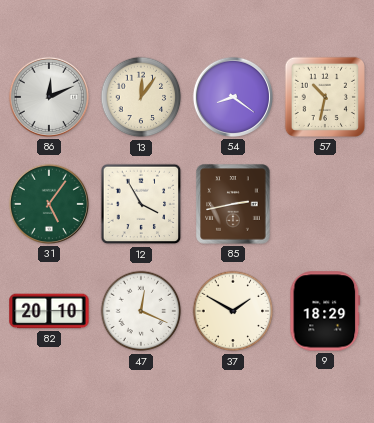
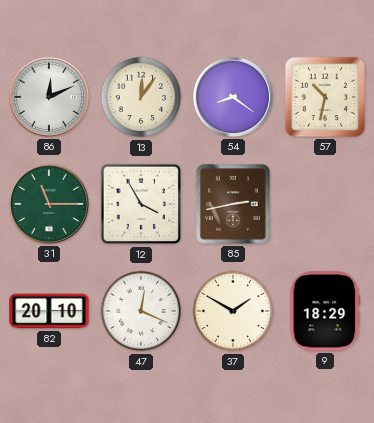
31: 5:06 -> 11:15
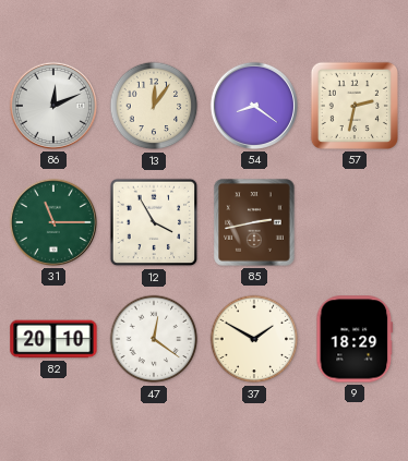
57: 10:32 -> 2:32
47: 12:19 -> 12:21
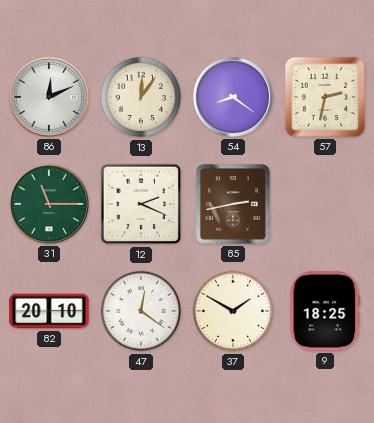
12: 3:55 -> 2:19
9: 18:29 -> 18:25
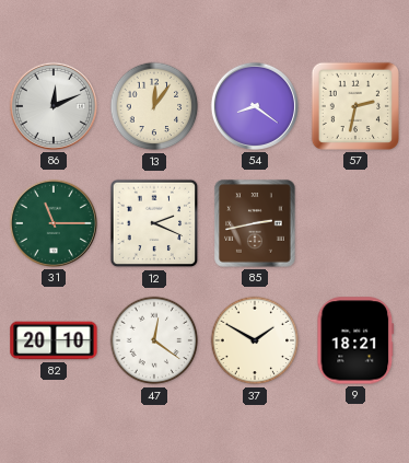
9: 18:25 -> 18:21
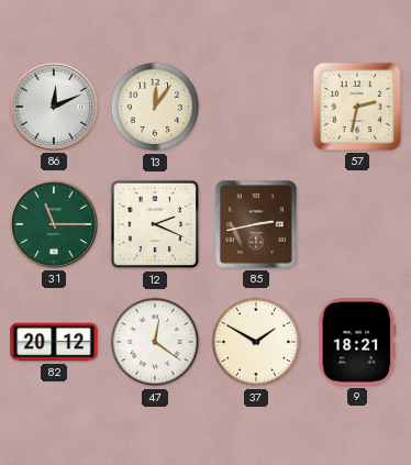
54: 8:21 -> none
82: 20:10 -> 20:12
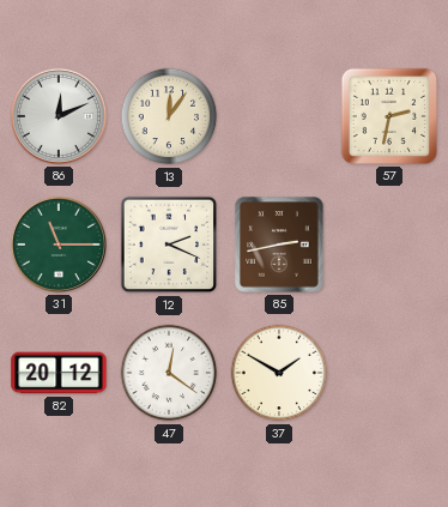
9: 18:21 -> none
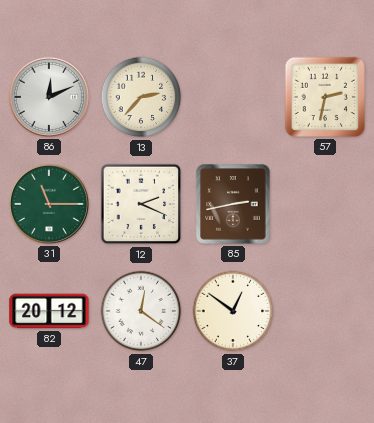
13: 12:06 -> 2:37
37: 1:50 -> 12:51
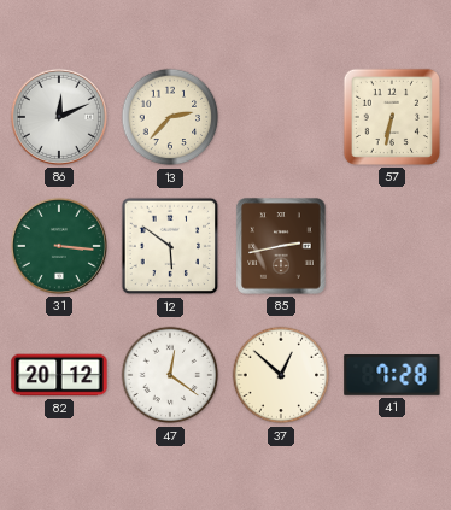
57: 2:32 -> 6:32
31: 11:15 -> 3:16
12: 2:19 -> 5:51
37: 12:51 -> 12:52
41: none -> 7:28
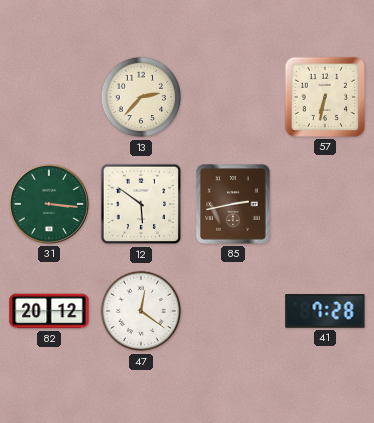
86: 12:11 -> none
37: 12:52 -> none
